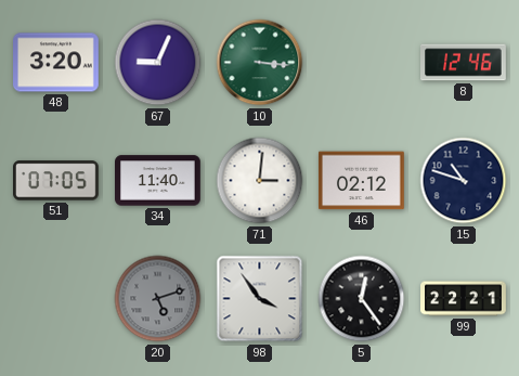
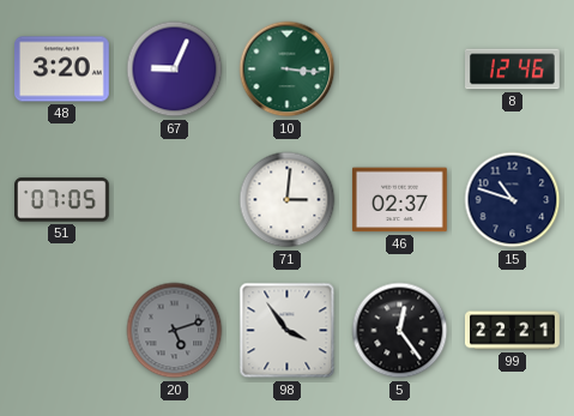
34: 11:40 -> none
46: 02:12 -> 02:37
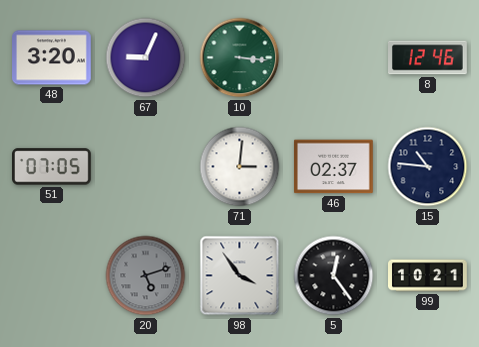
15: 10:48 -> 10:46
99: 22:21 -> 10:21
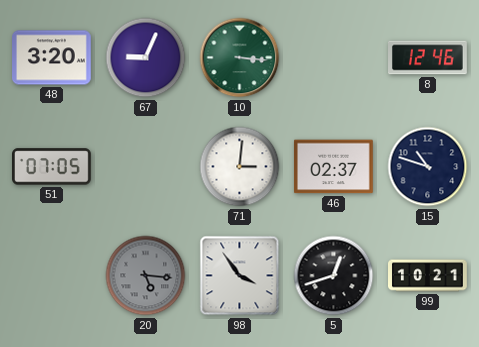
15: 10:46 -> 10:48
20: 5:12 -> 5:16
5: 12:24 -> 12:42
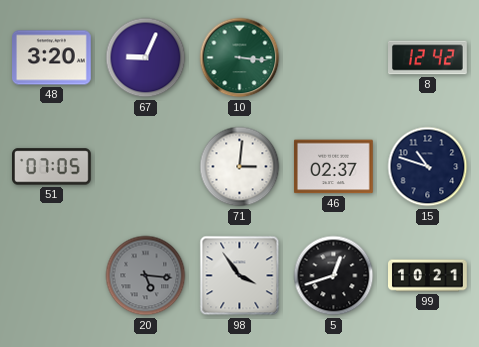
8: 12:46 -> 12:42
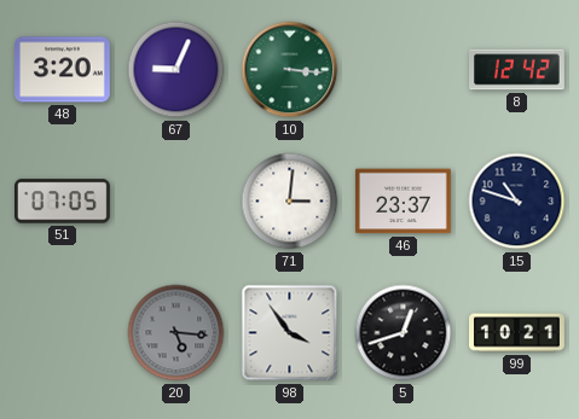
46: 02:37 -> 23:37
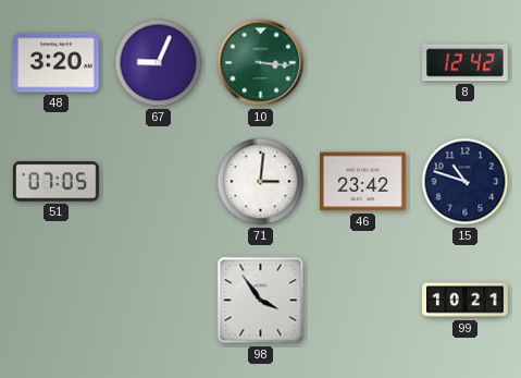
46: 23:37 -> 23:42
20: 5:16 -> none
5: 12:42 -> none
